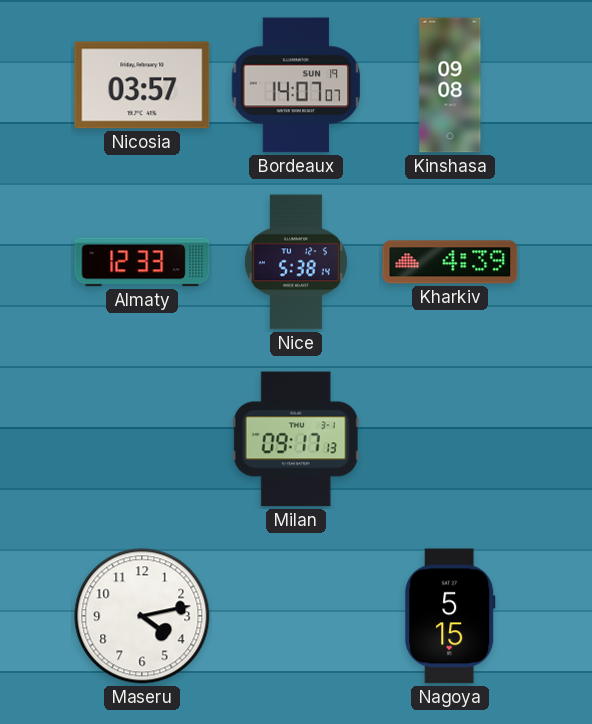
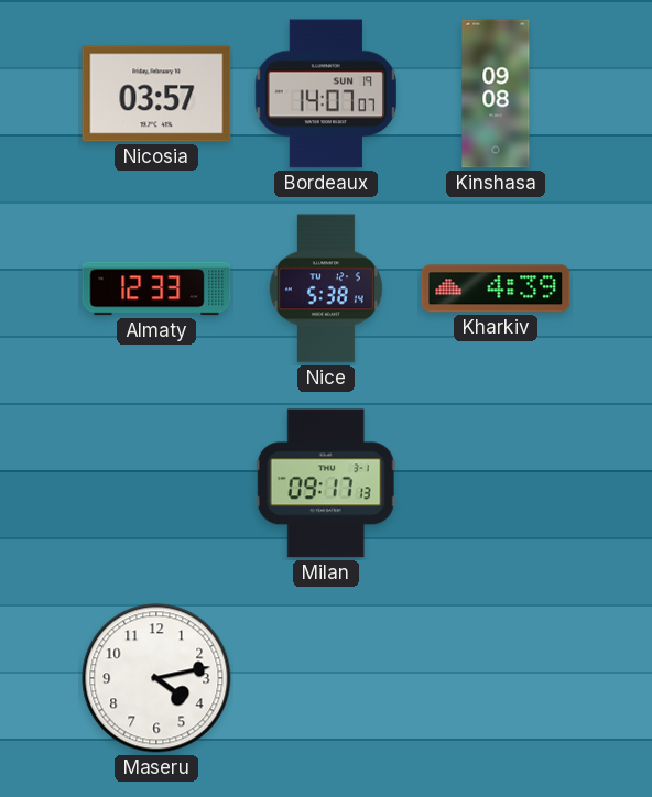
Nagoya: 5:15 -> none
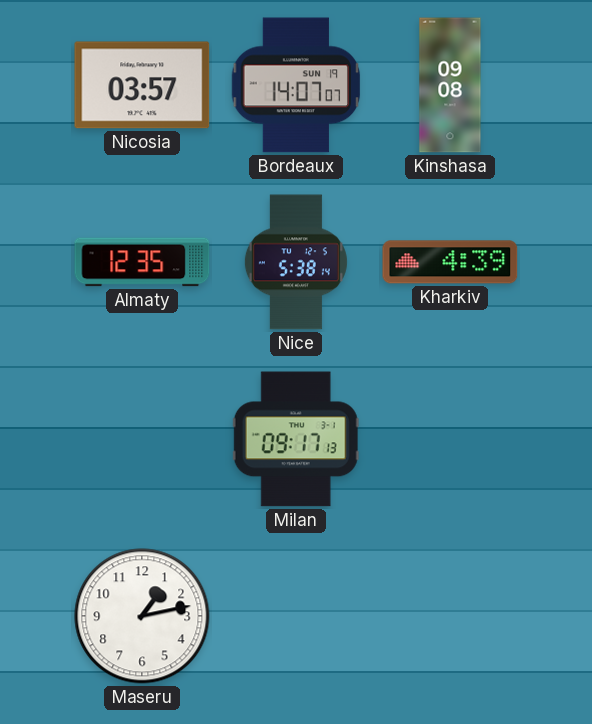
Almaty: 12:33 -> 12:35
Maseru: 4:13 -> 1:13
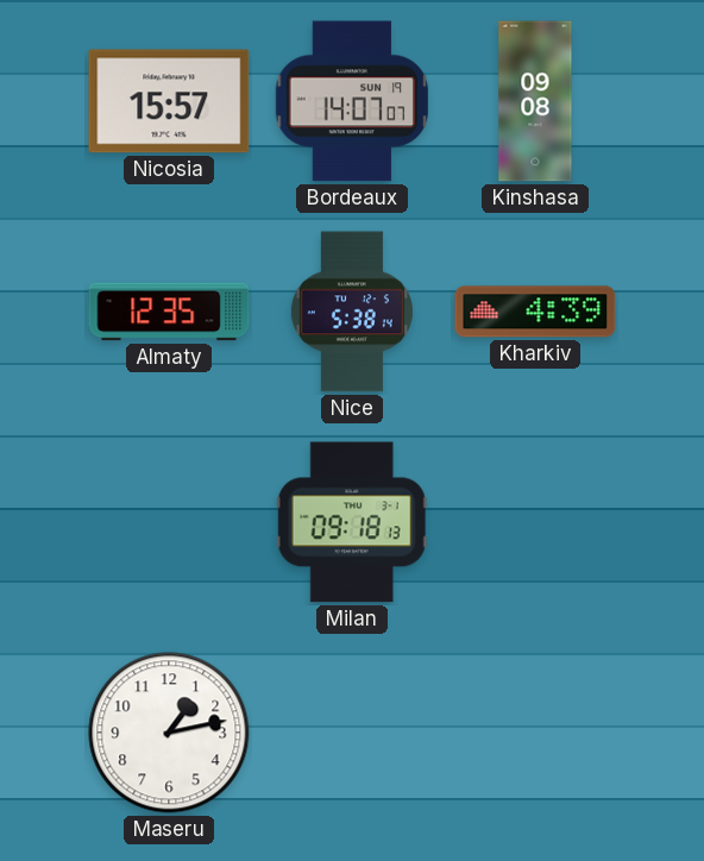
Nicosia: 03:57 -> 15:57
Milan: 09:17 -> 09:18
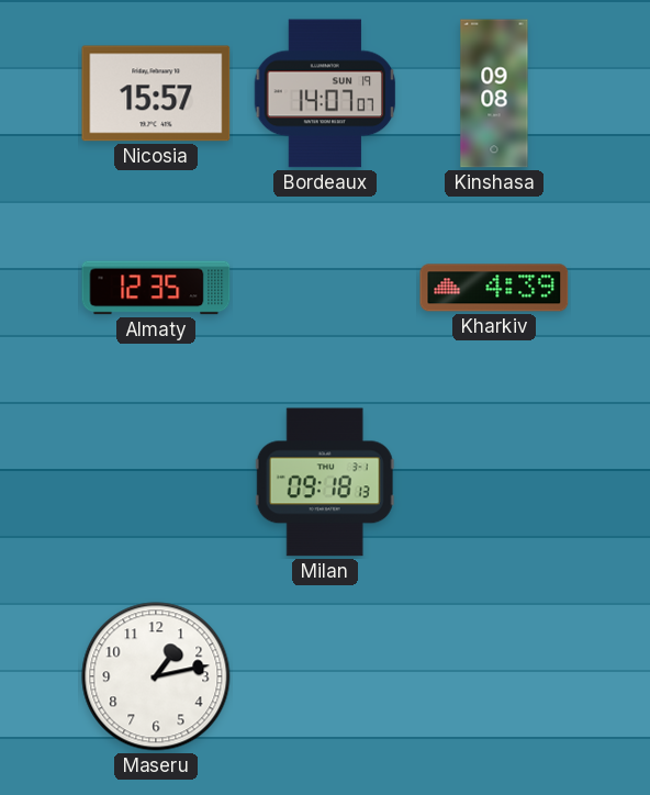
Nice: 5:38 -> none
